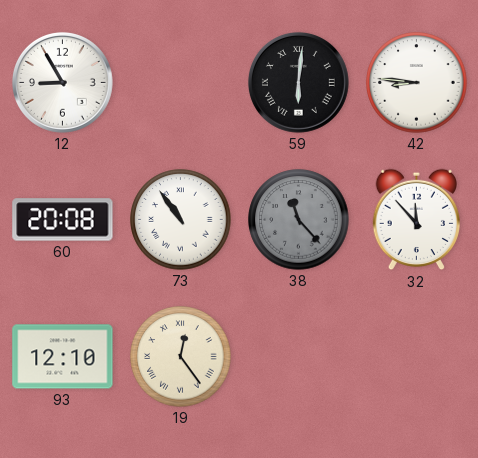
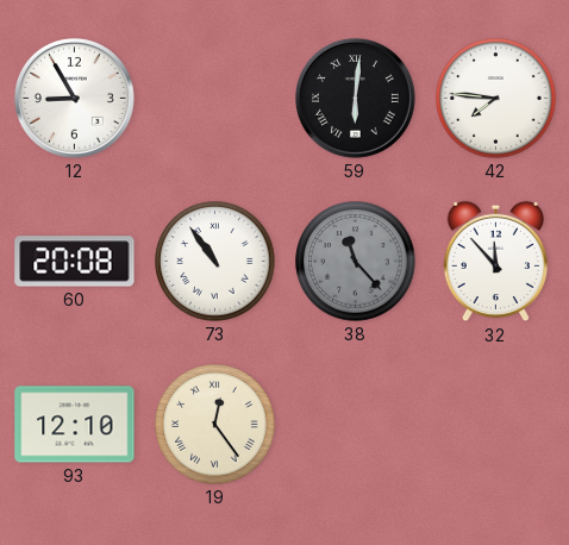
42: 8:46 -> 7:46
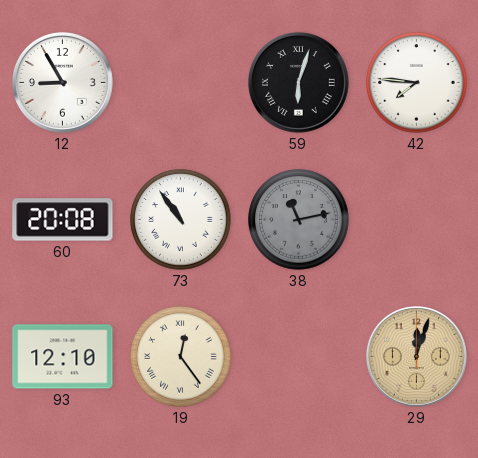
59: 6:01 -> 6:03
38: 11:23 -> 11:13
32: 11:53 -> none
29: none -> 12:03
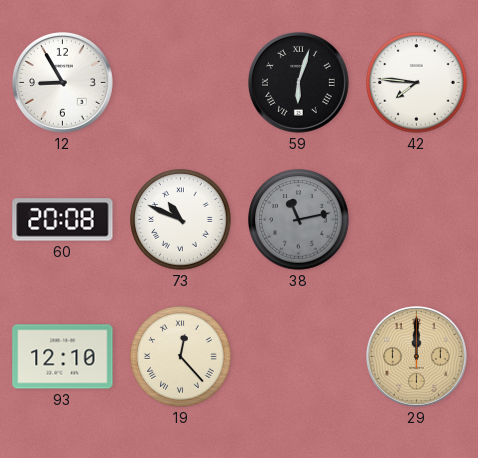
73: 10:54 -> 10:49
19: 12:24 -> 12:23
29: 12:03 -> 12:00
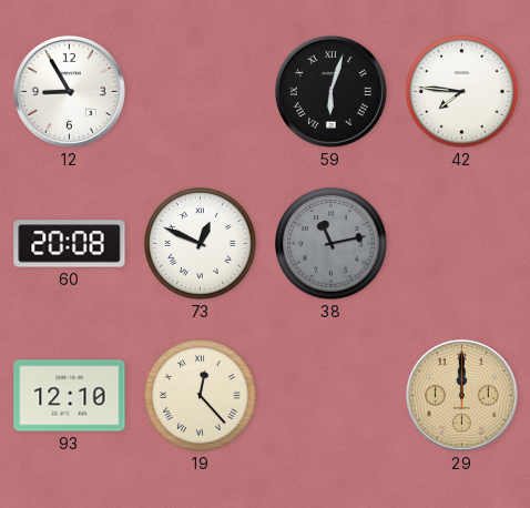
73: 10:49 -> 12:49
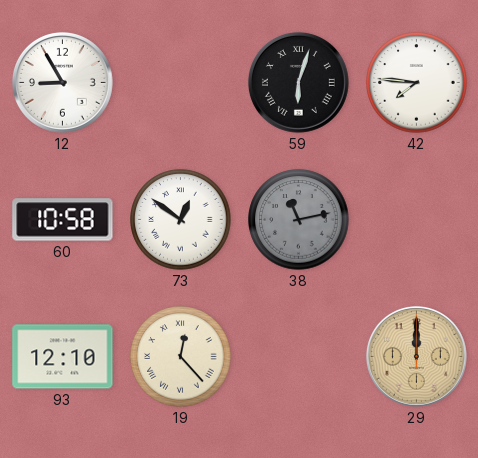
60: 20:08 -> 10:58
73: 12:49 -> 12:51
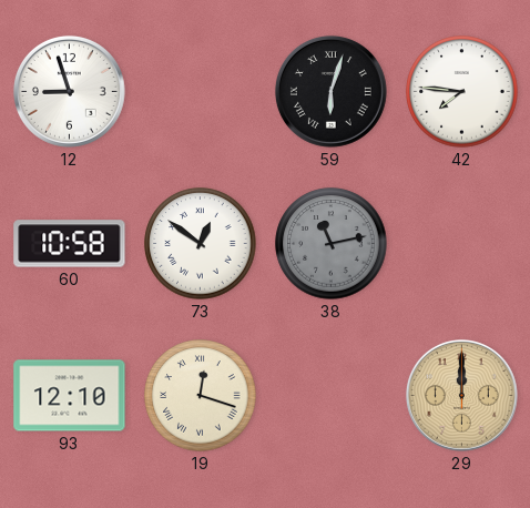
12: 8:55 -> 8:57
19: 12:23 -> 12:18
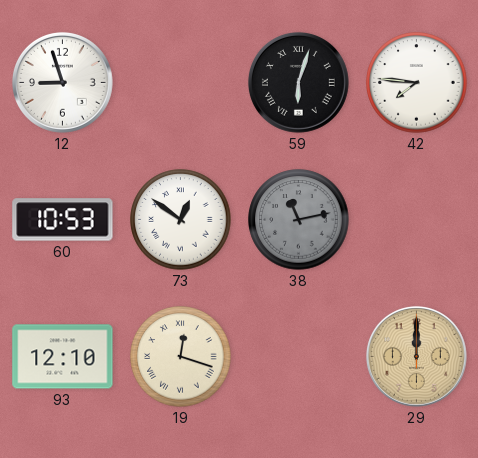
60: 10:58 -> 10:53
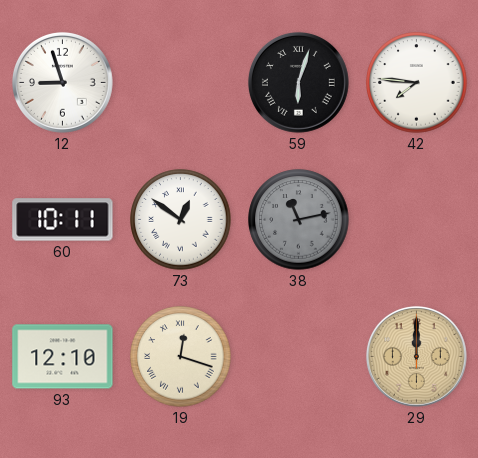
60: 10:53 -> 10:11
